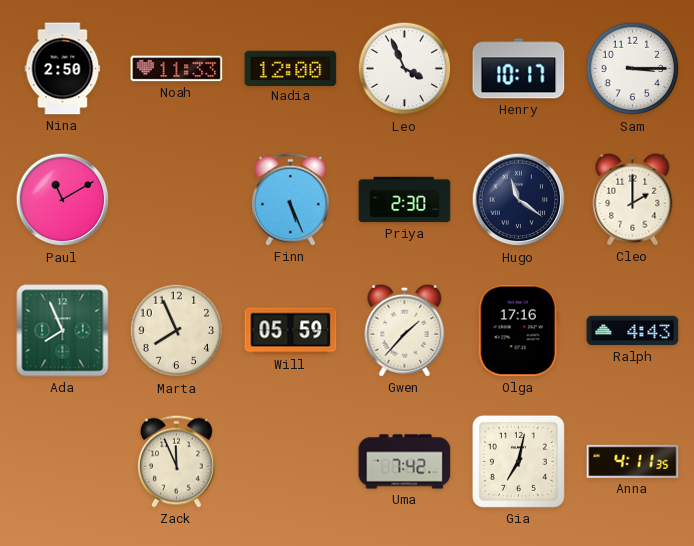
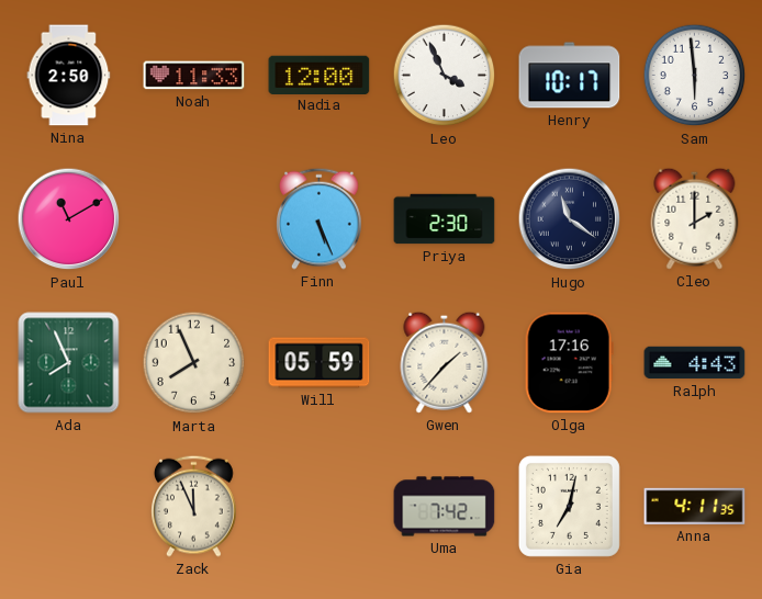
Sam: 3:15 -> 5:59
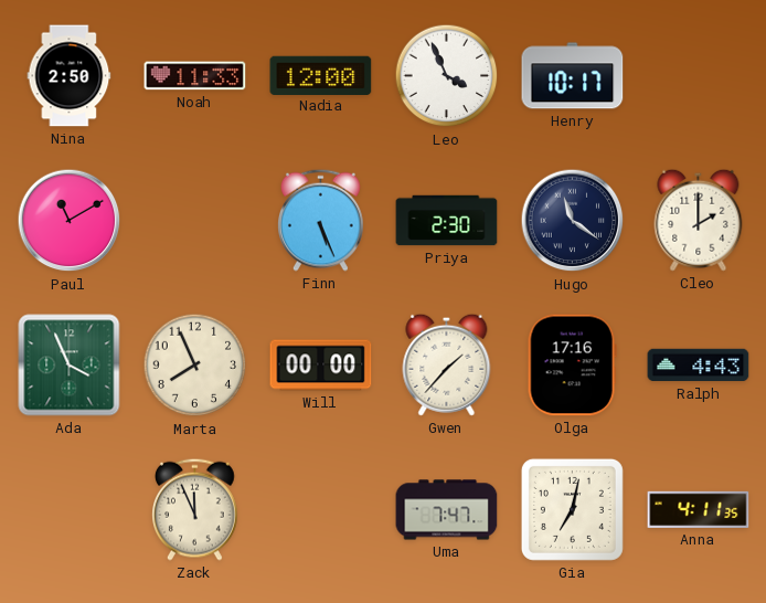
Sam: 5:59 -> none
Ada: 7:56 -> 3:56
Will: 05:59 -> 00:00
Uma: 7:42 -> 7:47
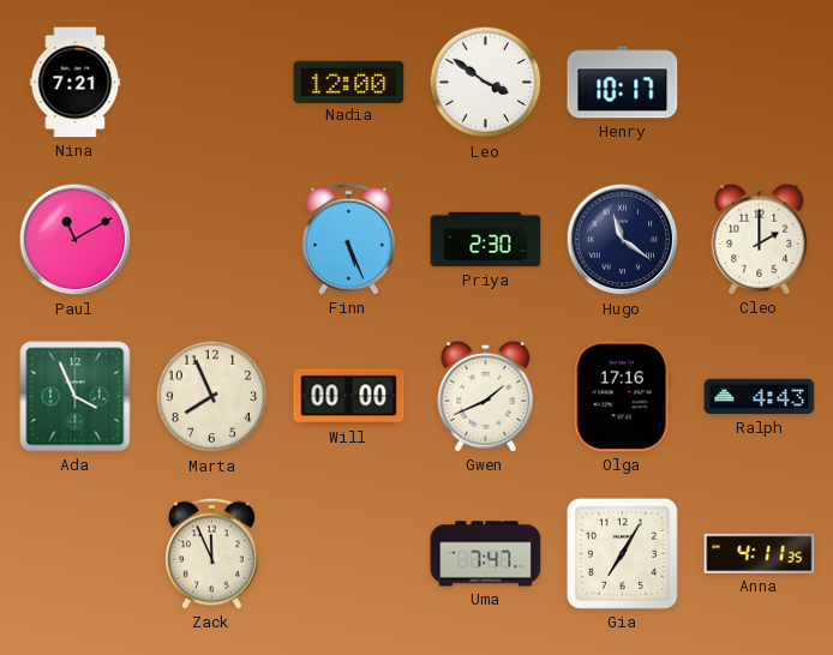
Nina: 2:50 -> 7:21
Noah: 11:33 -> none
Leo: 3:56 -> 3:51
Gwen: 1:37 -> 1:41
Gia: 7:02 -> 7:05
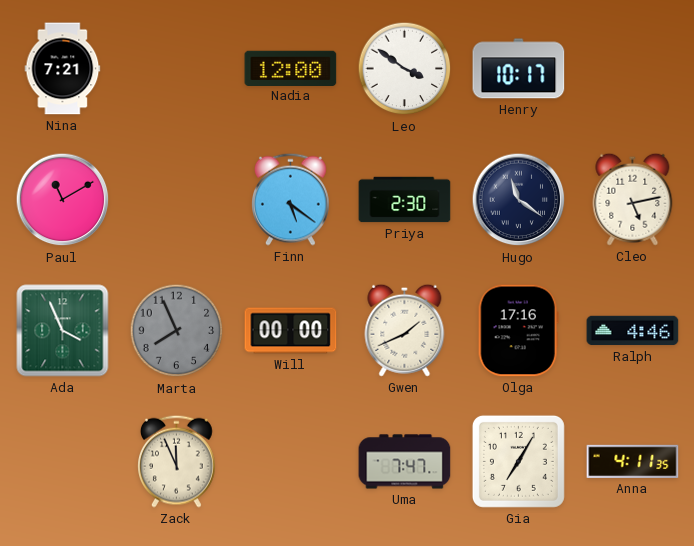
Finn: 5:26 -> 5:21
Cleo: 2:00 -> 5:13
Marta dial: cream -> grey
Ralph: 4:43 -> 4:46
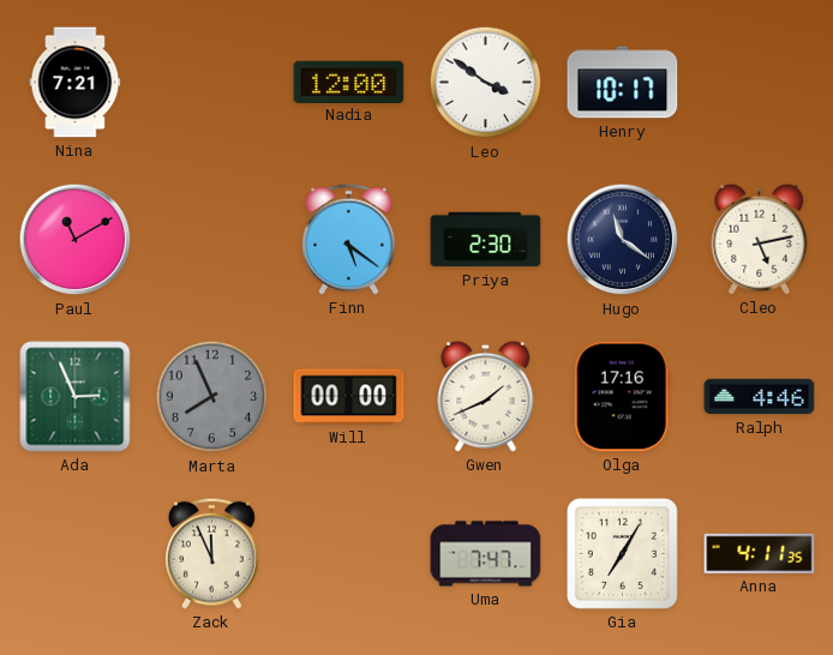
Ada: 3:56 -> 2:56
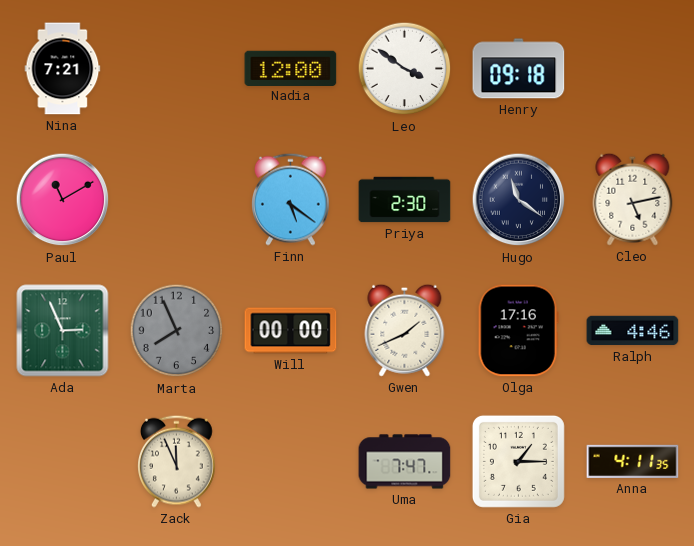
Henry: 10:17 -> 09:18
Gia: 7:05 -> 1:15
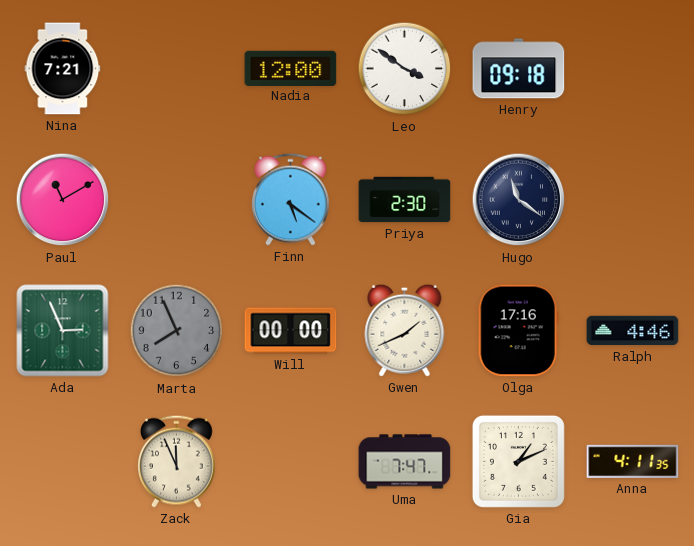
Cleo: 5:13 -> none
Gia: 1:15 -> 1:11
